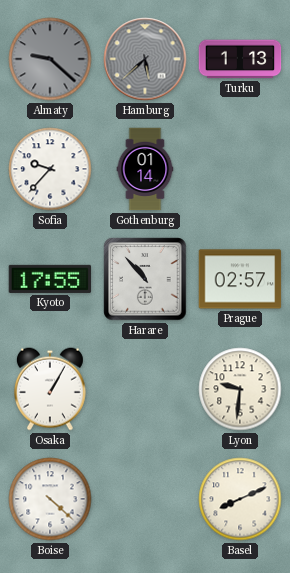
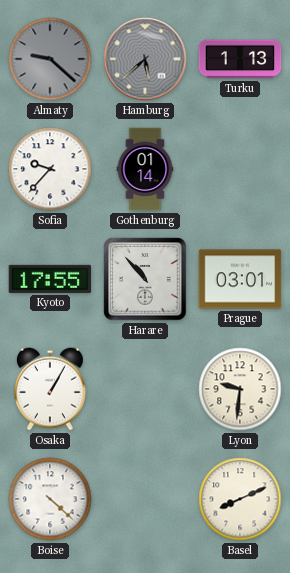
Prague: 02:57 -> 03:01
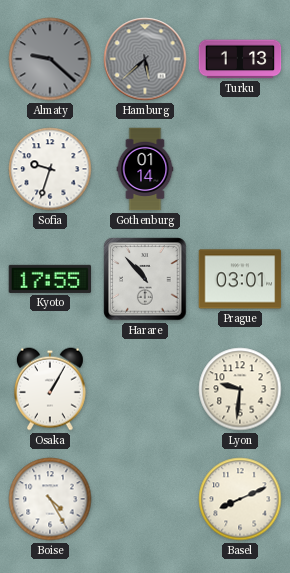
Sofia: 9:37 -> 9:33
Boise: 4:22 -> 4:25
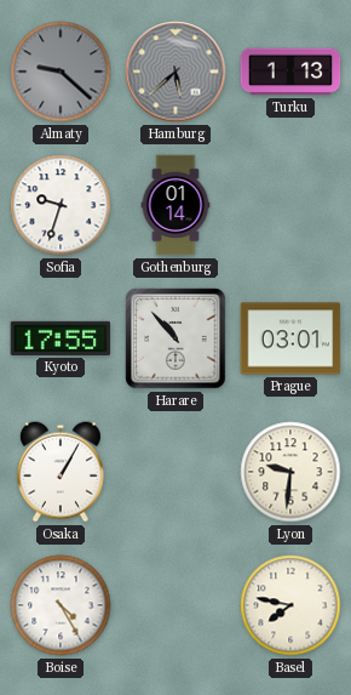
Basel: 8:11 -> 7:47
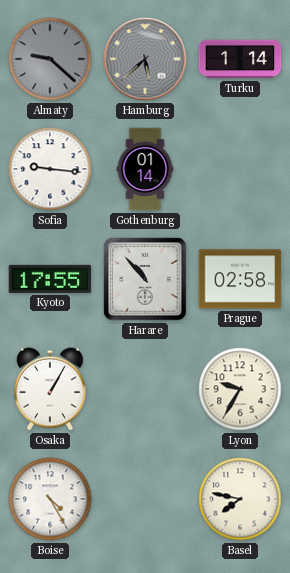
Turku: 1:13 -> 1:14
Sofia: 9:33 -> 9:16
Prague: 03:01 -> 02:58
Lyon: 9:31 -> 9:35
